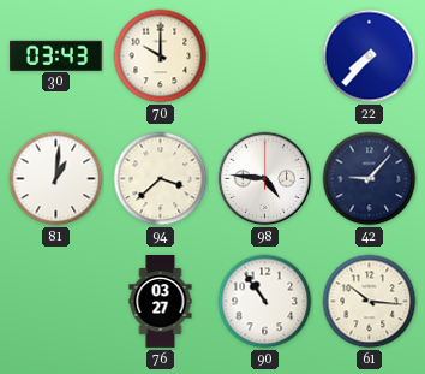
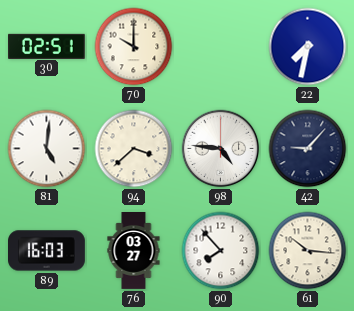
30: 03:43 -> 02:51
22: 7:37 -> 7:32
81: 1:01 -> 5:01
89: none -> 16:03
90: 10:54 -> 7:53
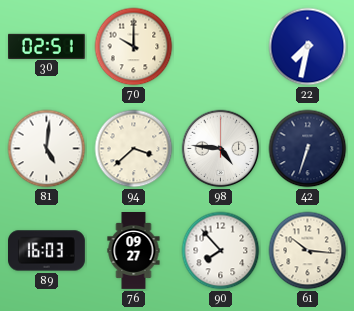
42: 9:07 -> 6:33
76: 03:27 -> 09:27
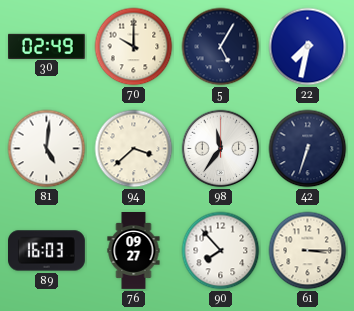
30: 02:51 -> 02:49
5: none -> 5:05
98: 4:46 -> 11:36
61: 10:16 -> 3:15
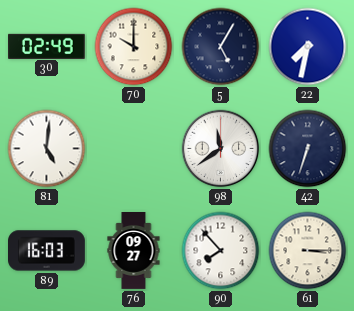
94: 3:38 -> none
98: 11:36 -> 11:39
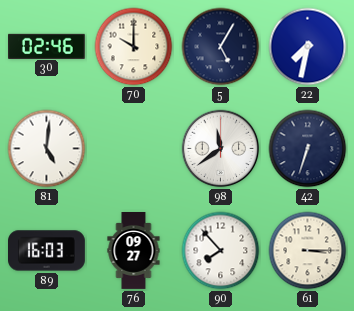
30: 02:49 -> 02:46
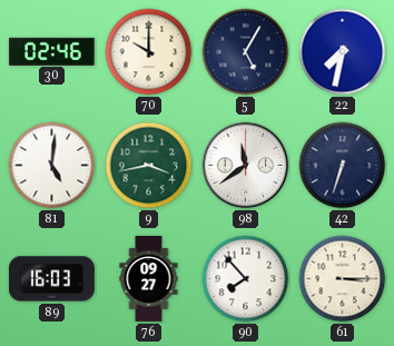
9: none -> 3:43
